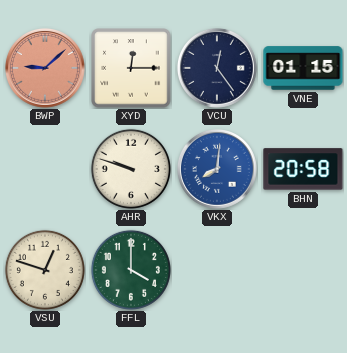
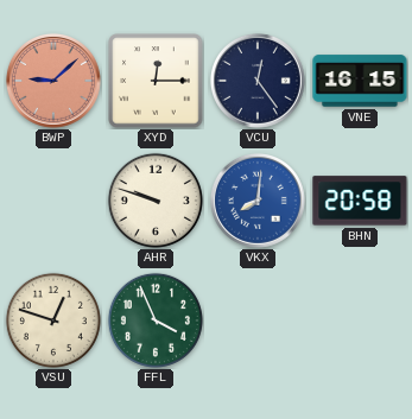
VNE: 01:15 -> 16:15
FFL: 4:00 -> 3:56
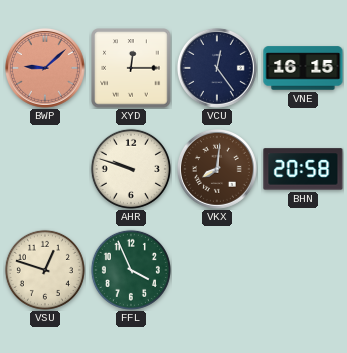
VKX dial: blue -> brown
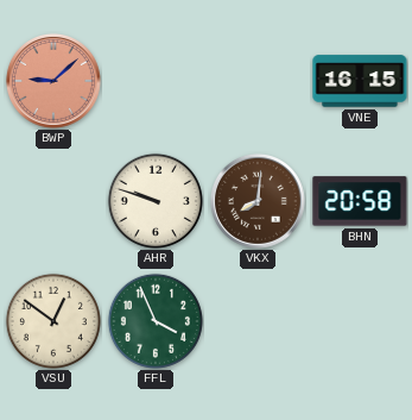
XYD: 12:15 -> none
VCU: 12:24 -> none
VSU: 12:48 -> 12:51
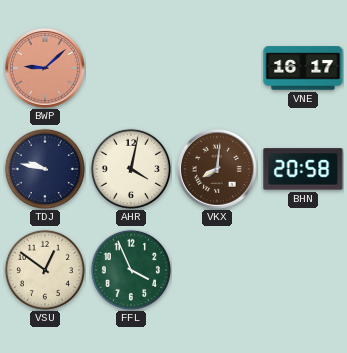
VNE: 16:15 -> 16:17
TDJ: none -> 9:47
AHR: 9:48 -> 4:02
